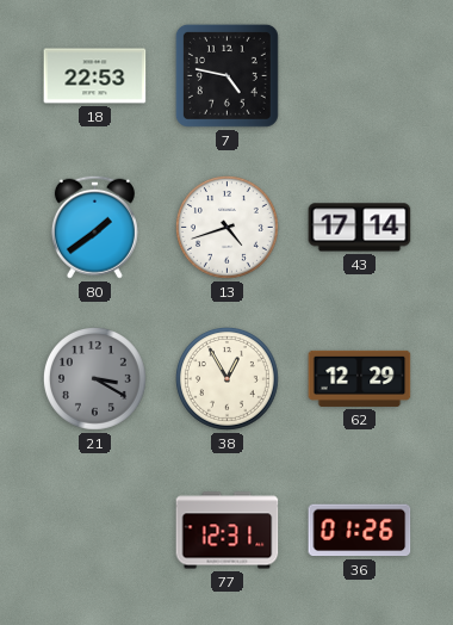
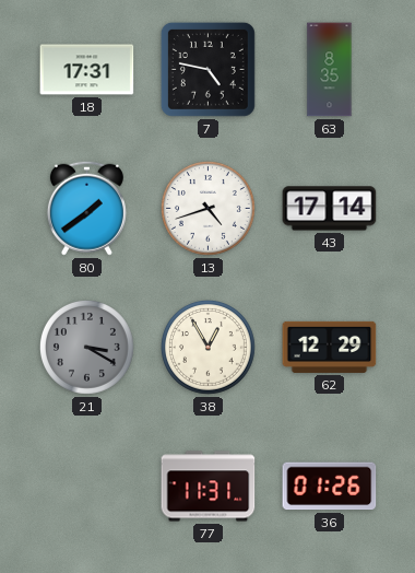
18: 22:53 -> 17:31
63: none -> 8:35
77: 12:31 -> 11:31
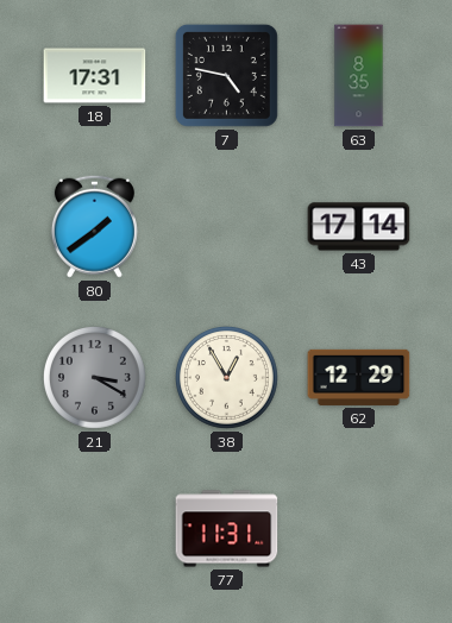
13: 4:42 -> none
36: 01:26 -> none
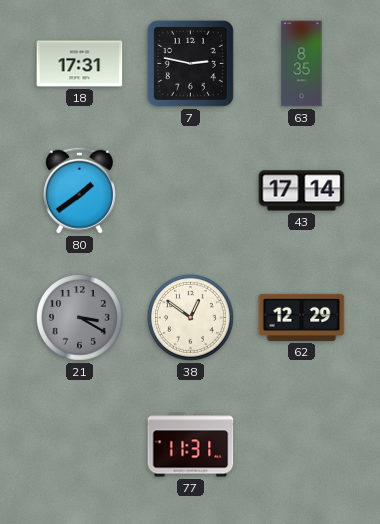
7: 4:47 -> 2:47
38: 12:55 -> 12:51
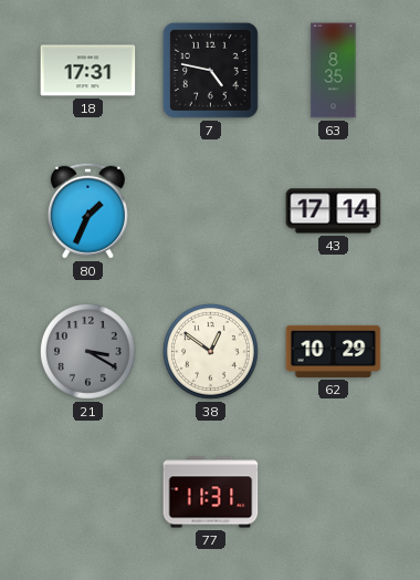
7: 2:47 -> 4:47
80: 1:39 -> 1:34
62: 12:29 -> 10:29
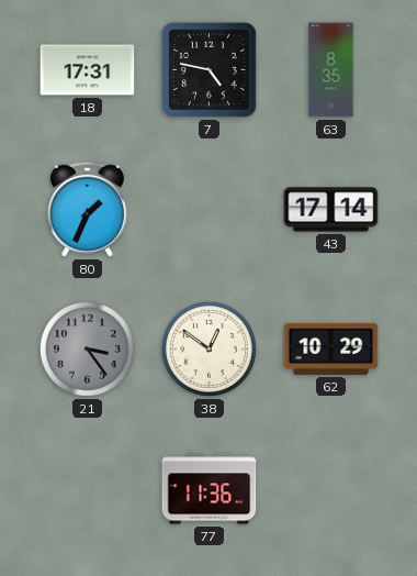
21: 3:20 -> 3:24
77: 11:31 -> 11:36
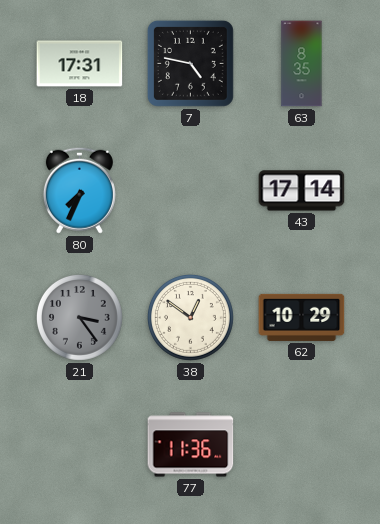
80: 1:34 -> 7:34
